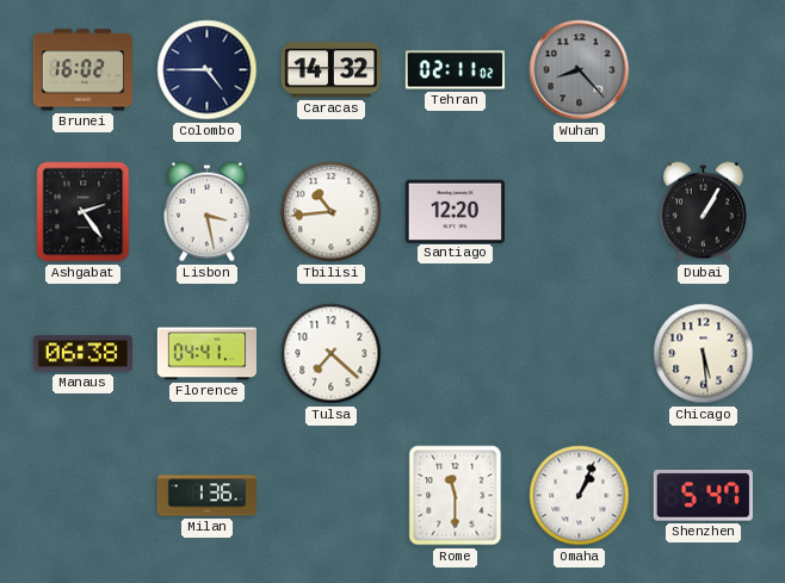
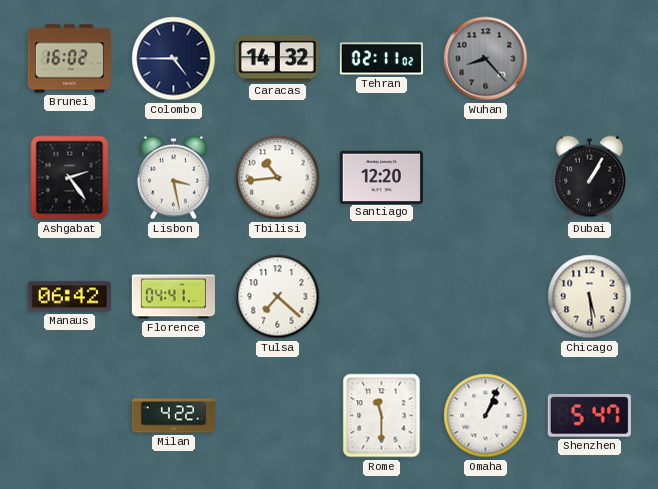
Manaus: 06:38 -> 06:42
Milan: 1:36 -> 4:22
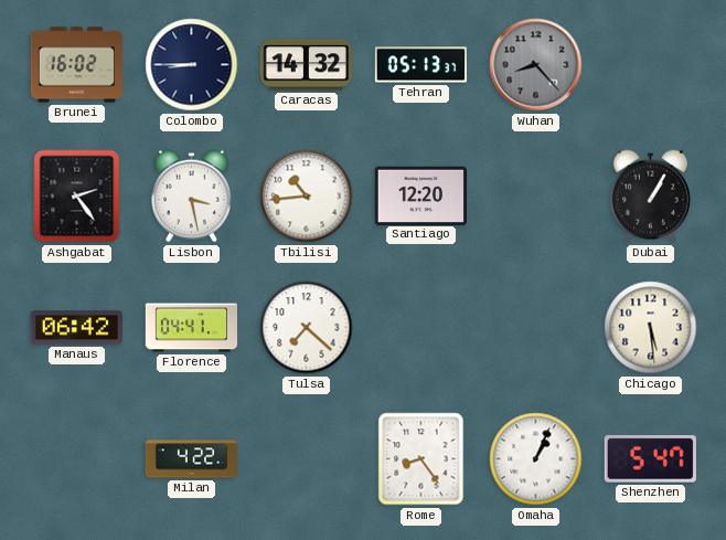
Colombo: 4:45 -> 8:45
Tehran: 02:11 -> 05:13
Rome: 11:30 -> 8:24
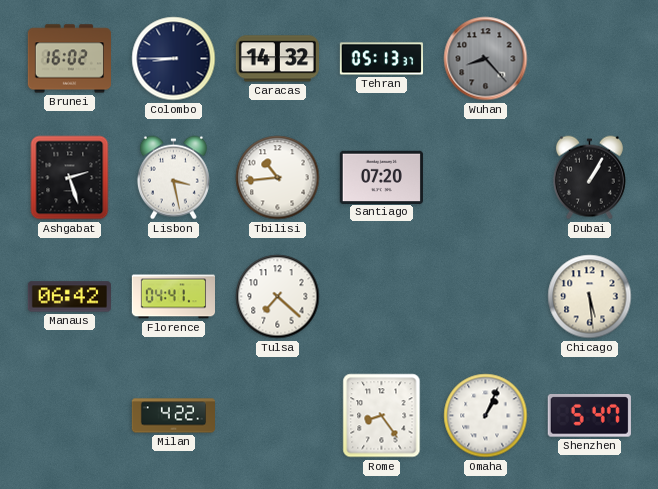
Ashgabat: 2:24 -> 2:27
Santiago: 12:20 -> 07:20
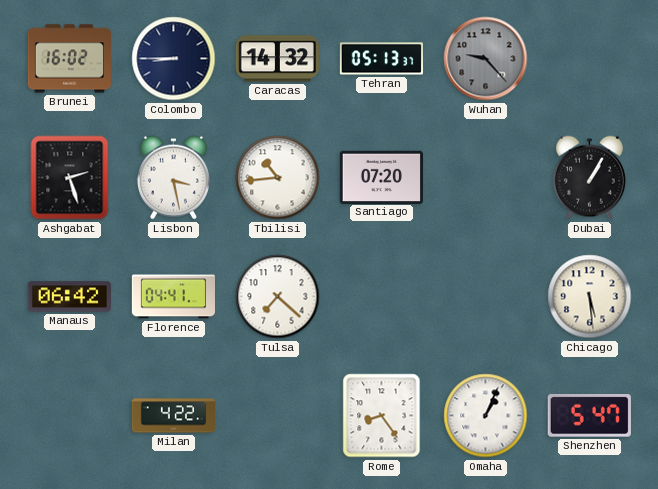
Wuhan: 8:23 -> 9:23
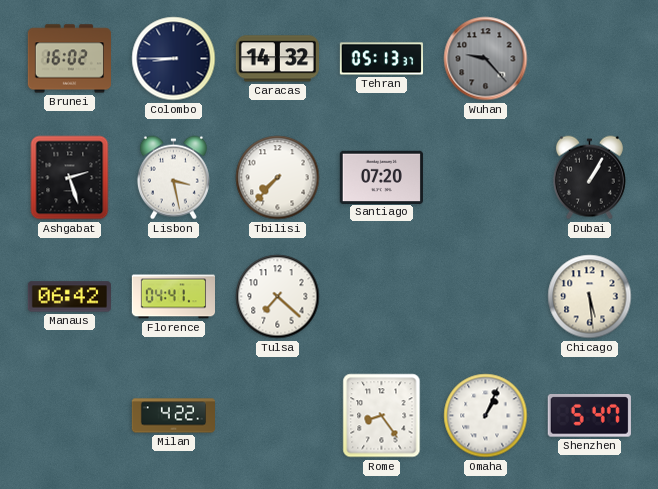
Tbilisi: 10:44 -> 7:37
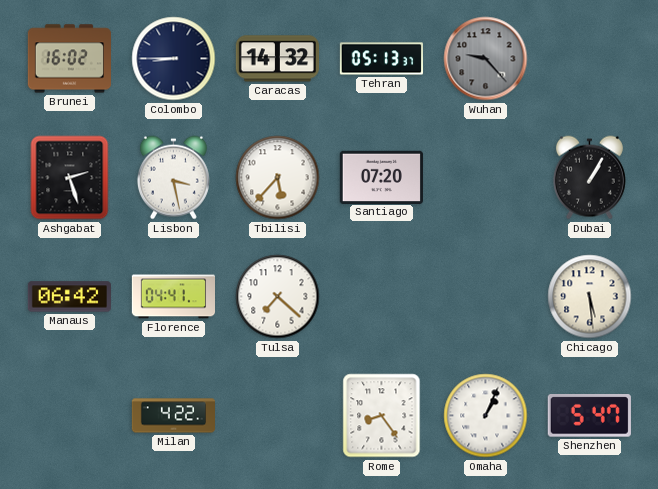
Tbilisi: 7:37 -> 5:37
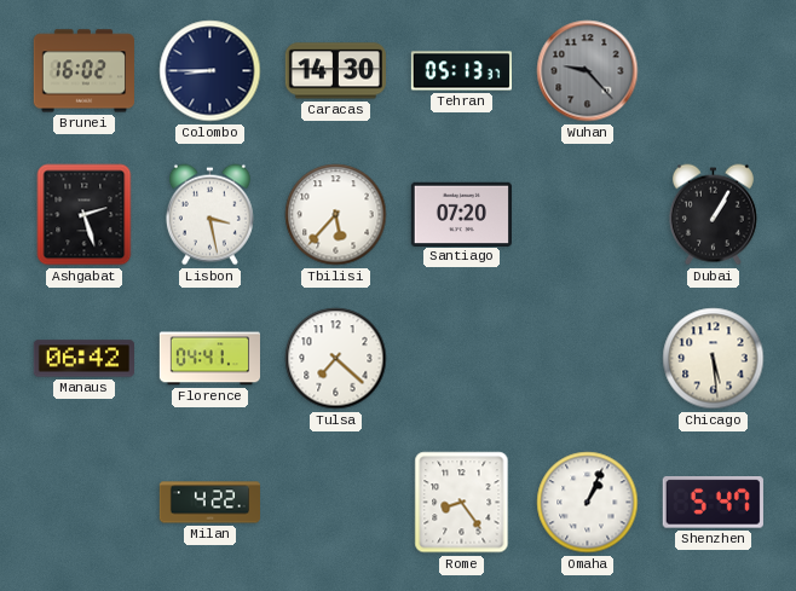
Caracas: 14:32 -> 14:30
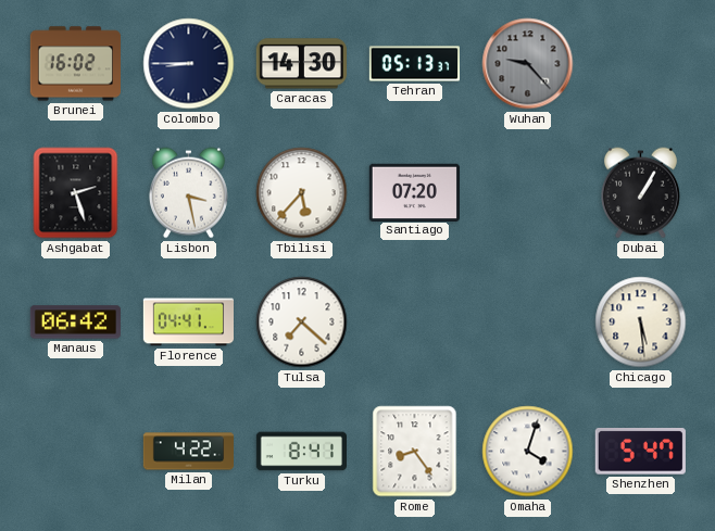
Turku: none -> 8:41
Omaha: 1:04 -> 4:03
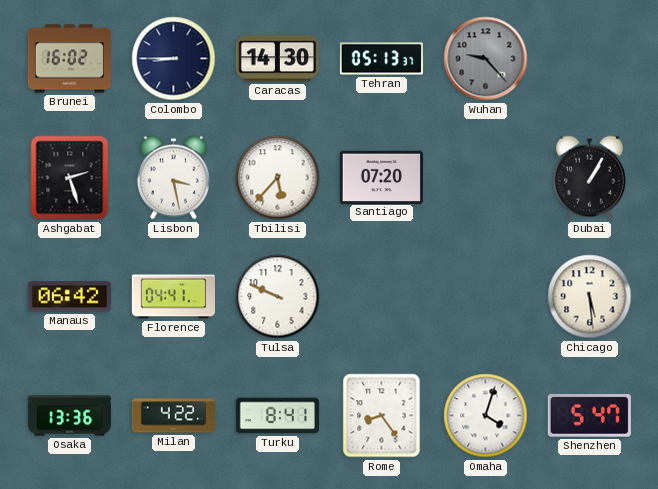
Tulsa: 7:22 -> 9:49
Osaka: none -> 13:36
